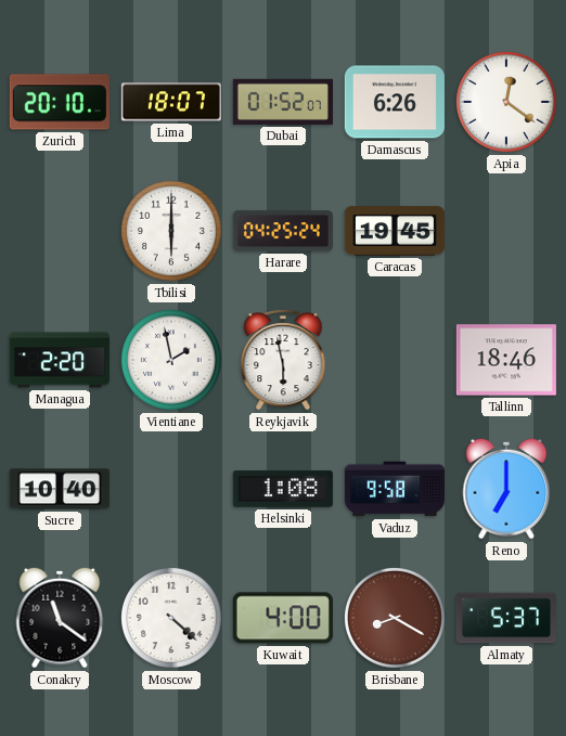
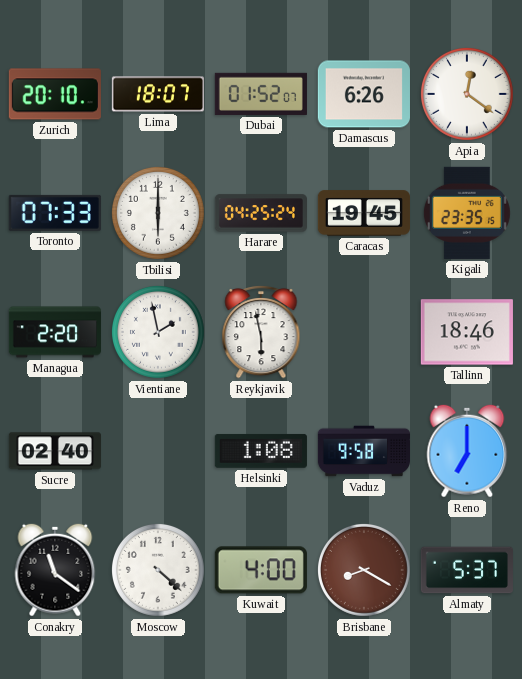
Toronto: none -> 07:33
Kigali: none -> 23:35
Sucre: 10:40 -> 02:40
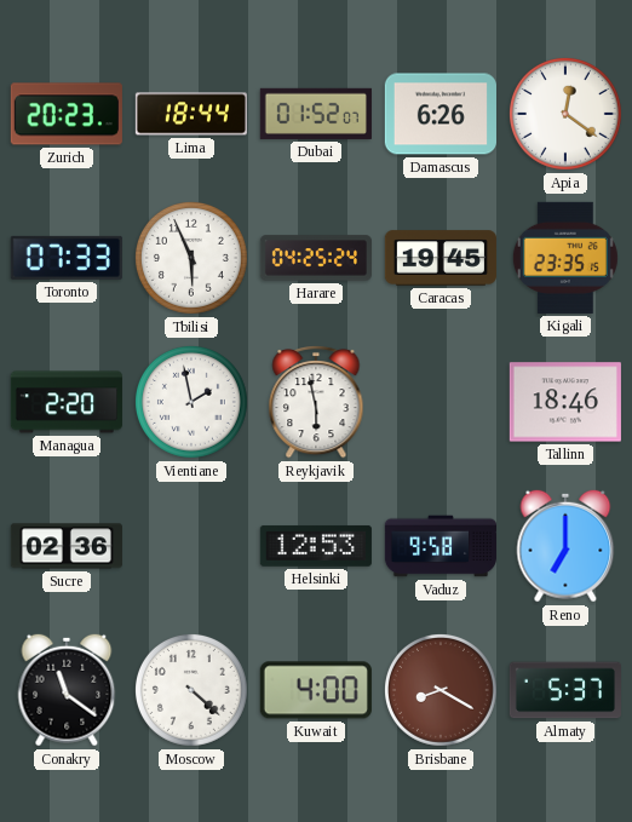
Zurich: 20:10 -> 20:23
Lima: 18:07 -> 18:44
Tbilisi: 6:00 -> 5:56
Sucre: 02:40 -> 02:36
Helsinki: 1:08 -> 12:53
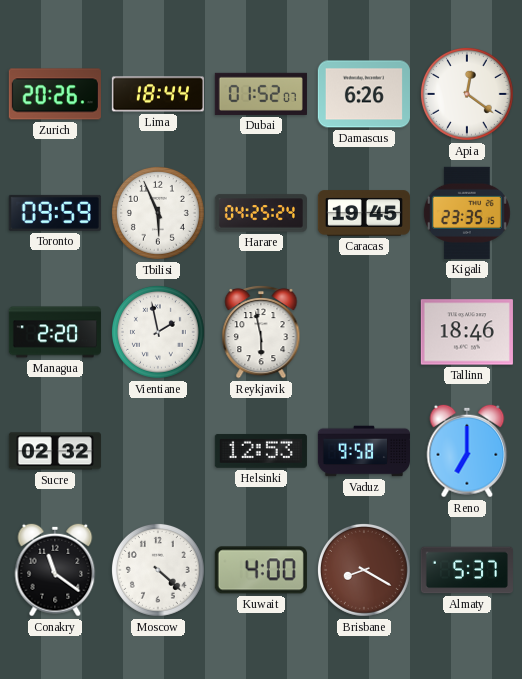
Zurich: 20:23 -> 20:26
Toronto: 07:33 -> 09:59
Sucre: 02:36 -> 02:32
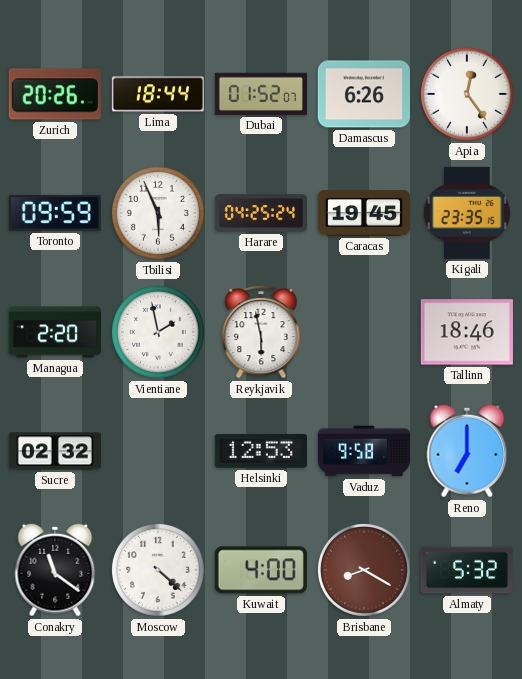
Apia: 12:21 -> 12:24
Almaty: 5:37 -> 5:32
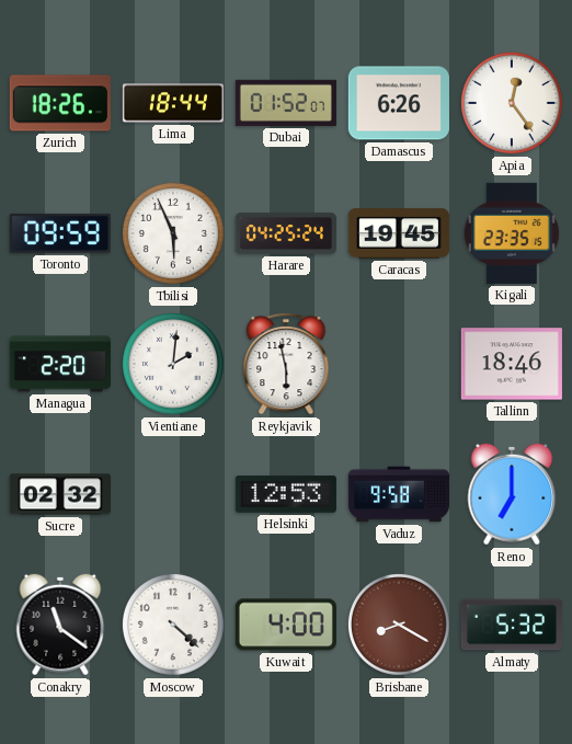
Zurich: 20:26 -> 18:26
Vientiane: 1:58 -> 2:01
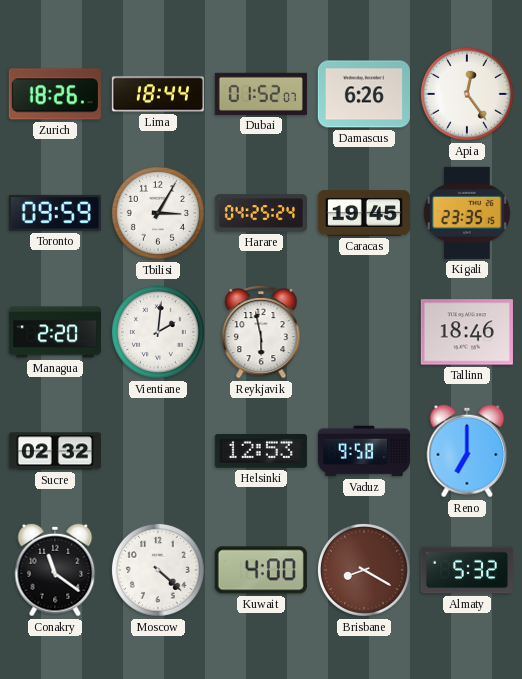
Tbilisi: 5:56 -> 3:05
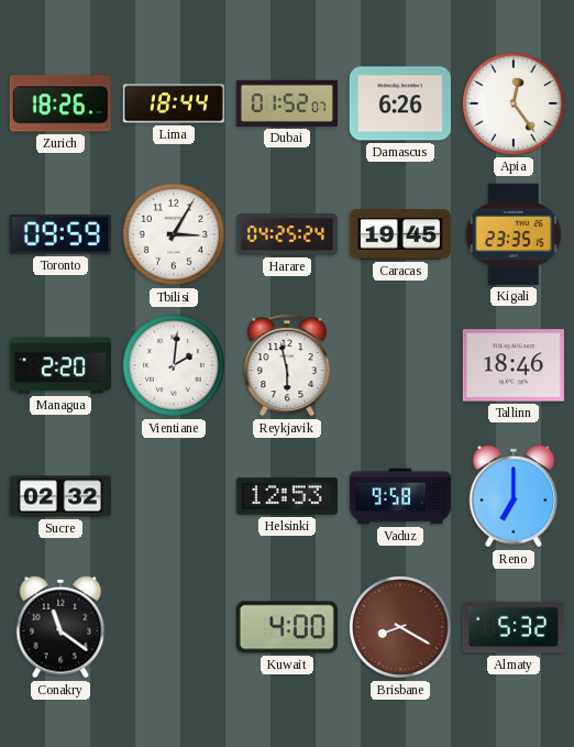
Moscow: 4:22 -> none
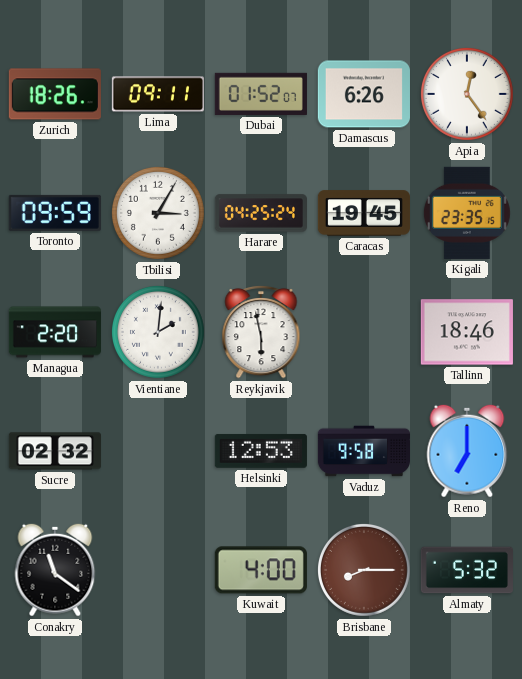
Lima: 18:44 -> 09:11
Brisbane: 8:20 -> 8:15
